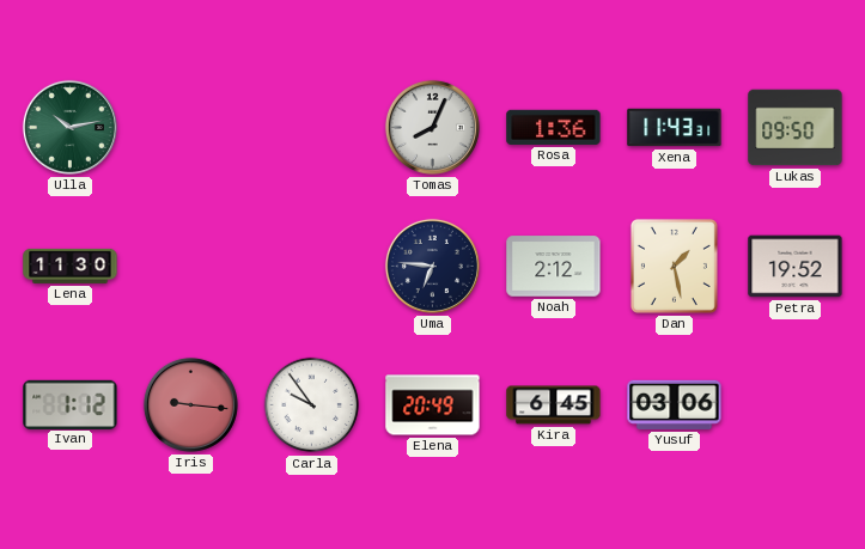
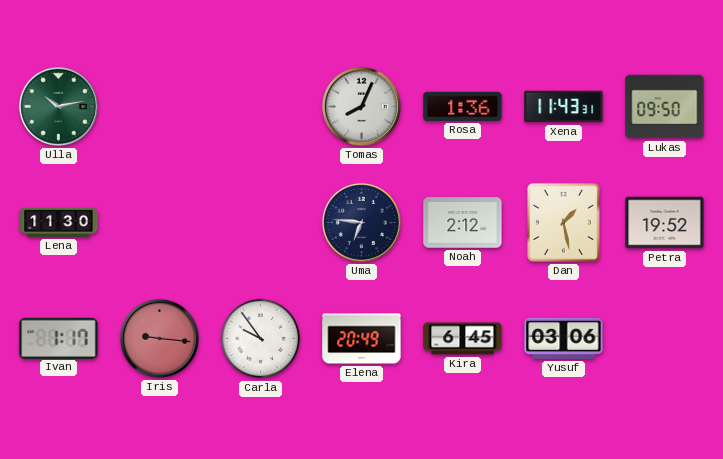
Ivan: 1:12 -> 1:17
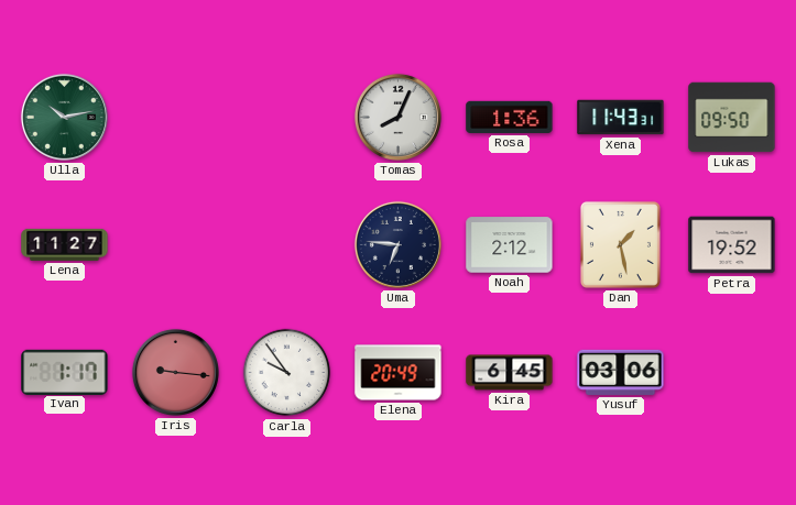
Lena: 11:30 -> 11:27
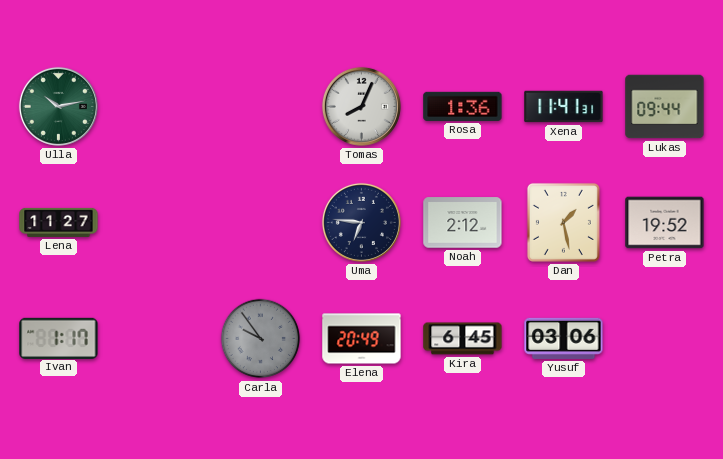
Xena: 11:43 -> 11:41
Lukas: 09:50 -> 09:44
Iris: 9:16 -> none
Carla dial: white -> grey
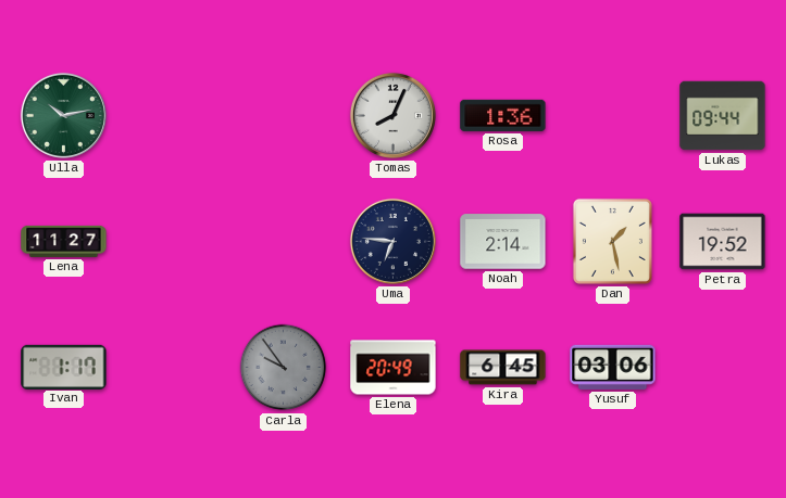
Xena: 11:41 -> none
Noah: 2:12 -> 2:14
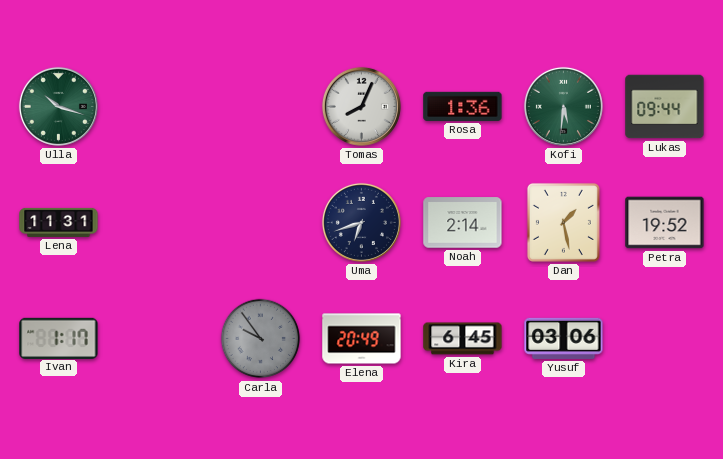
Ulla: 10:13 -> 10:18
Kofi: none -> 5:31
Lena: 11:27 -> 11:31
Uma: 6:46 -> 6:42
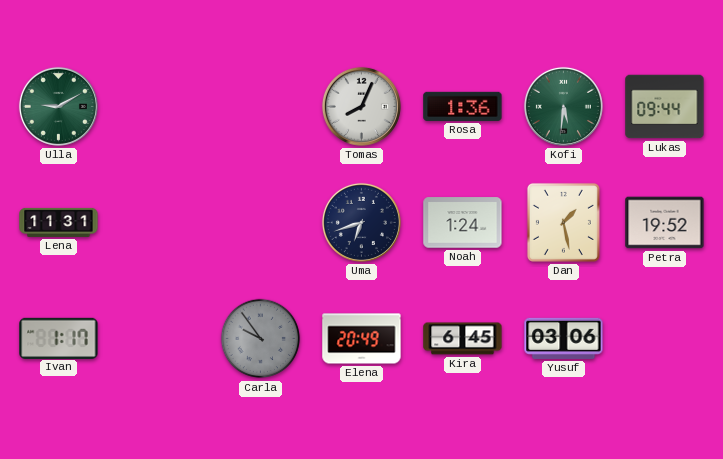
Ulla: 10:18 -> 9:10
Noah: 2:14 -> 1:24
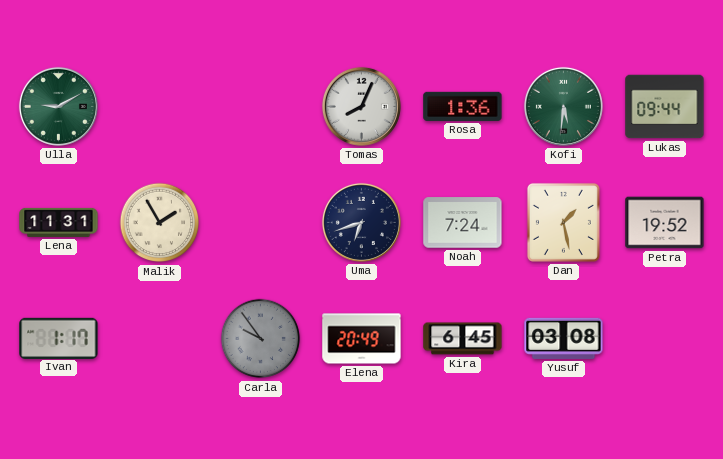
Malik: none -> 1:55
Noah: 1:24 -> 7:24
Yusuf: 03:06 -> 03:08
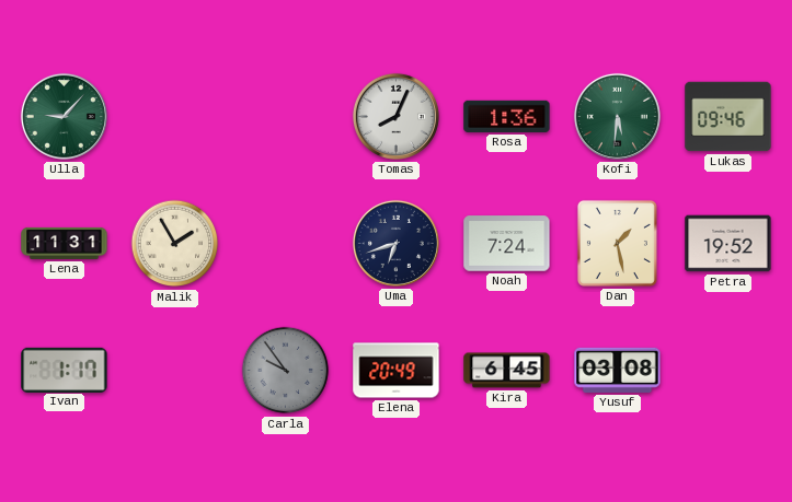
Ulla: 9:10 -> 9:07
Lukas: 09:44 -> 09:46
